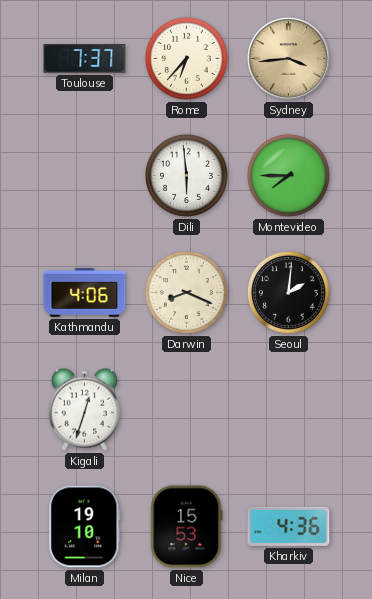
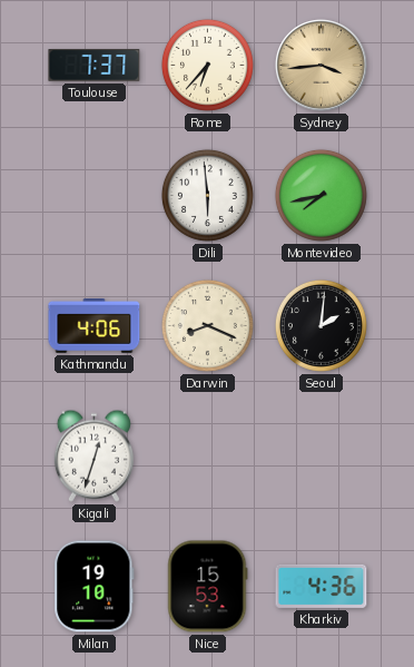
Montevideo: 7:45 -> 7:43
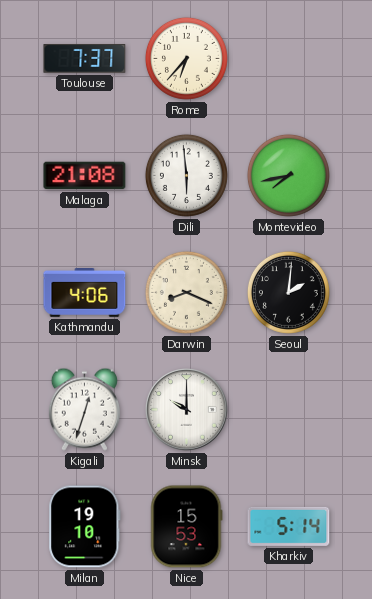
Sydney: 3:44 -> none
Malaga: none -> 21:08
Minsk: none -> 10:00
Kharkiv: 4:36 -> 5:14
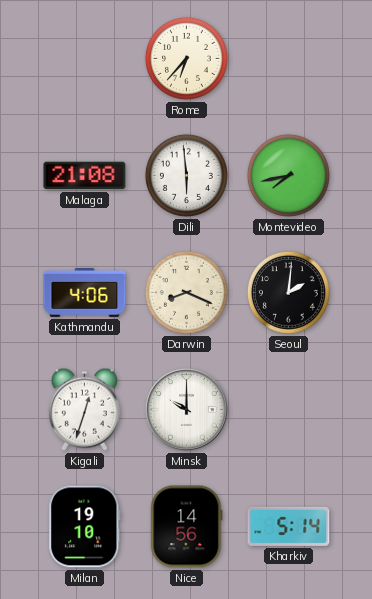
Toulouse: 7:37 -> none
Nice: 15:53 -> 14:56
